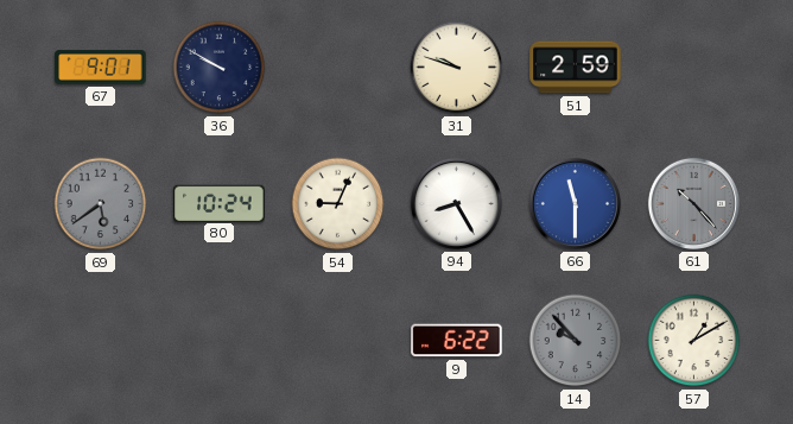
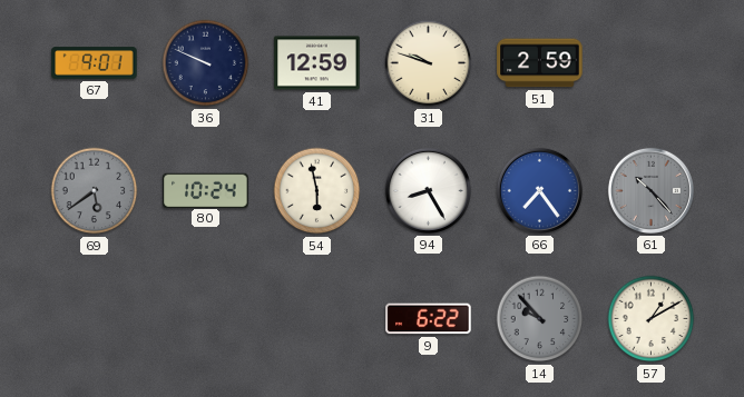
36: 9:50 -> 9:49
41: none -> 12:59
54: 9:04 -> 5:58
66: 11:30 -> 7:24
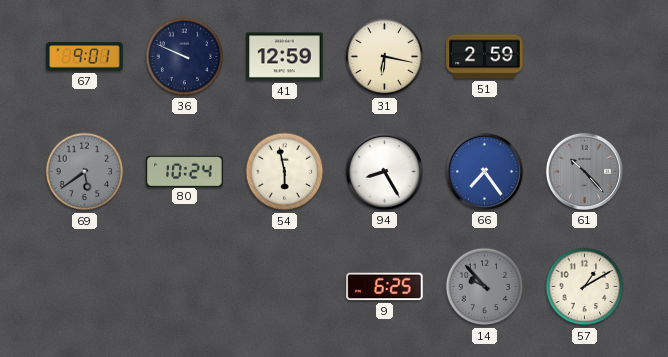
31: 9:48 -> 6:17
9: 6:22 -> 6:25
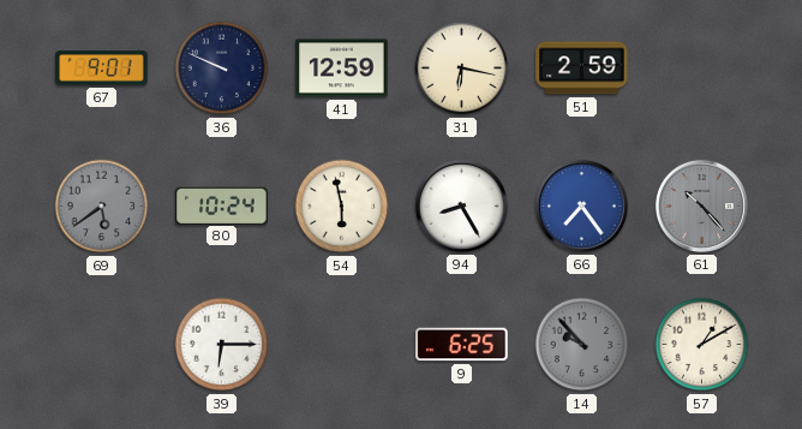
39: none -> 6:15
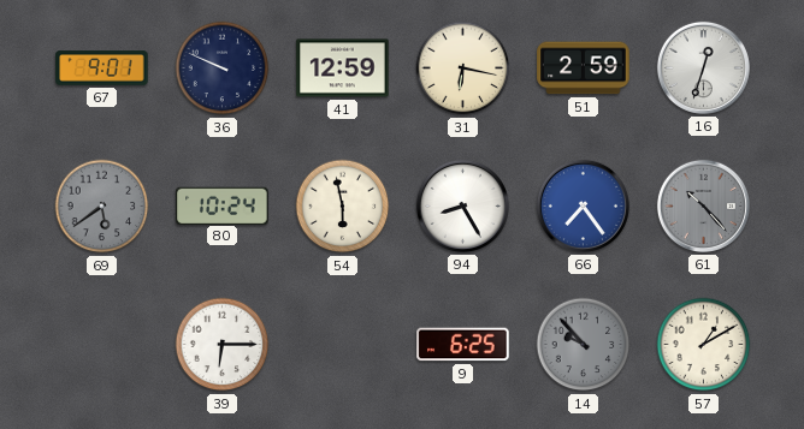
16: none -> 12:33
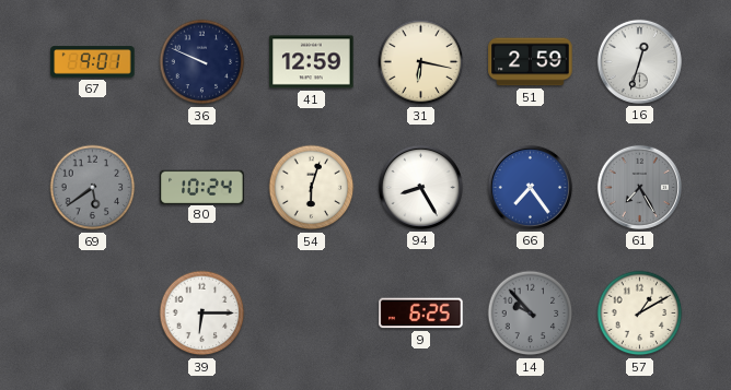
54: 5:58 -> 6:03
61: 10:23 -> 7:25
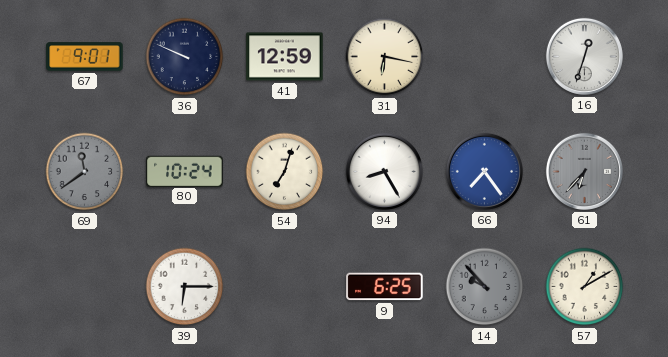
51: 2:59 -> none
69: 5:39 -> 11:39
54: 6:03 -> 7:03
61: 7:25 -> 6:37
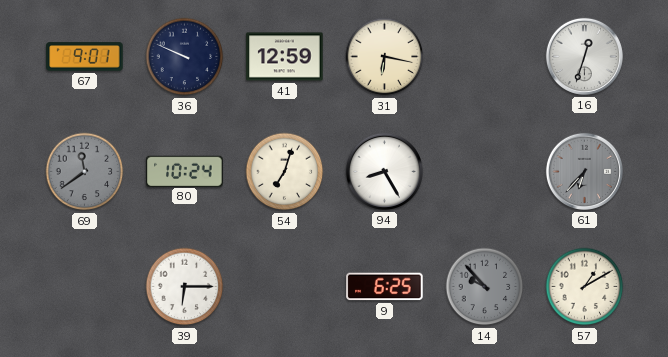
66: 7:24 -> none
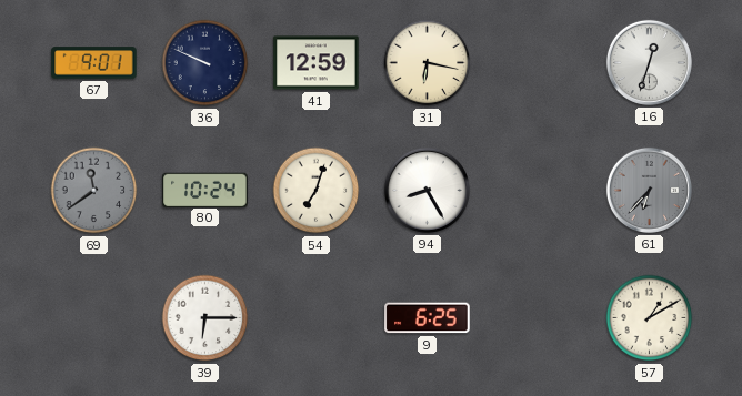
14: 9:53 -> none
